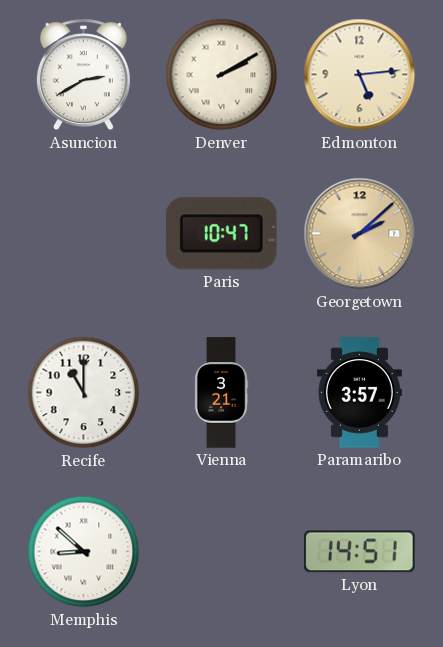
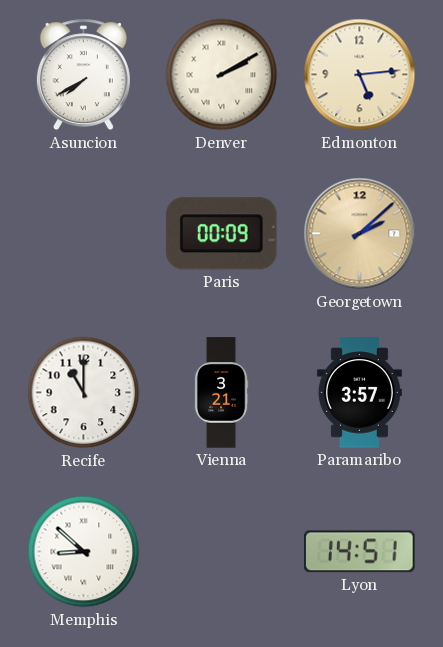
Asuncion: 2:40 -> 7:40
Paris: 10:47 -> 00:09
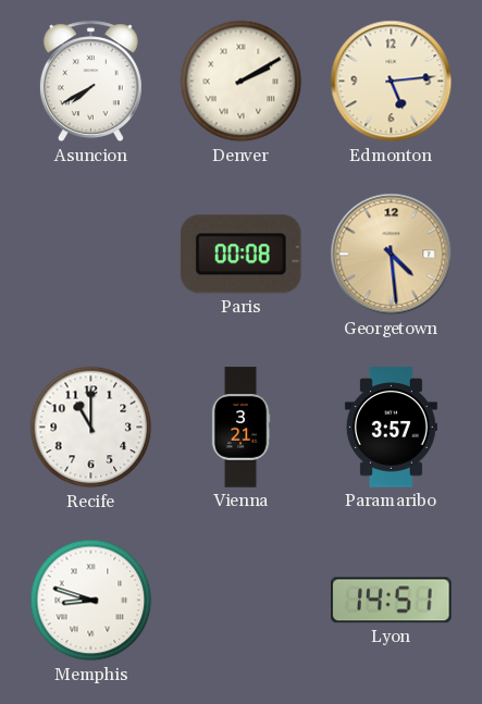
Paris: 00:09 -> 00:08
Georgetown: 2:08 -> 4:29
Memphis: 8:52 -> 8:48
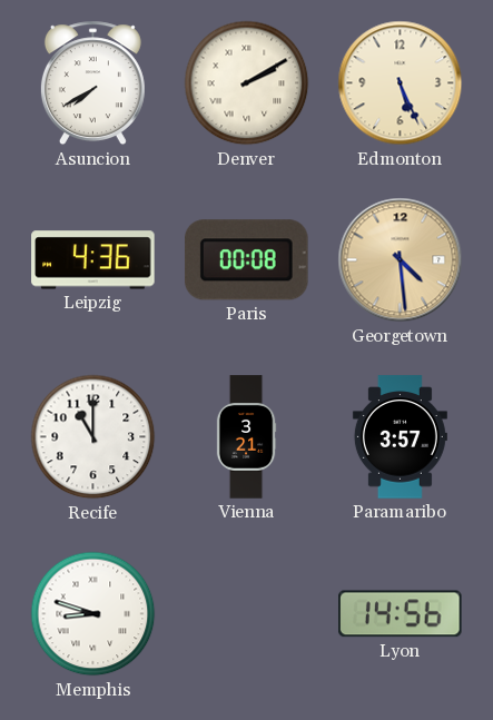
Edmonton: 5:14 -> 5:26
Leipzig: none -> 4:36
Lyon: 14:51 -> 14:56
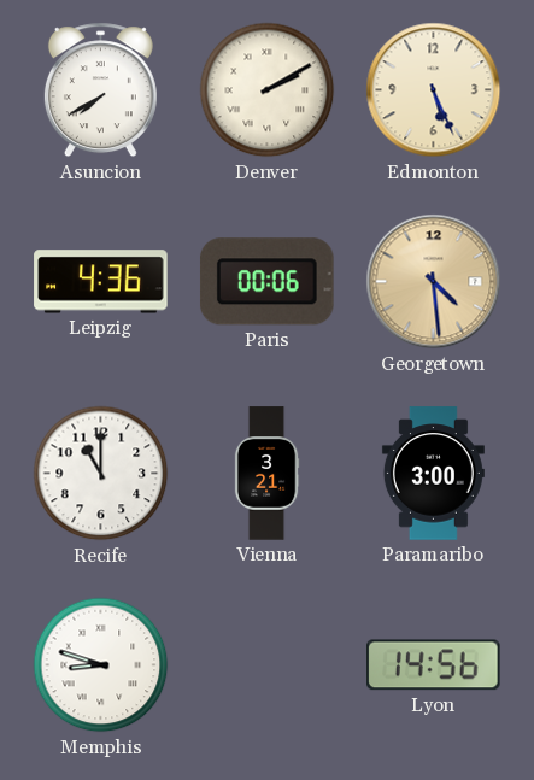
Paris: 00:08 -> 00:06
Paramaribo: 3:57 -> 3:00
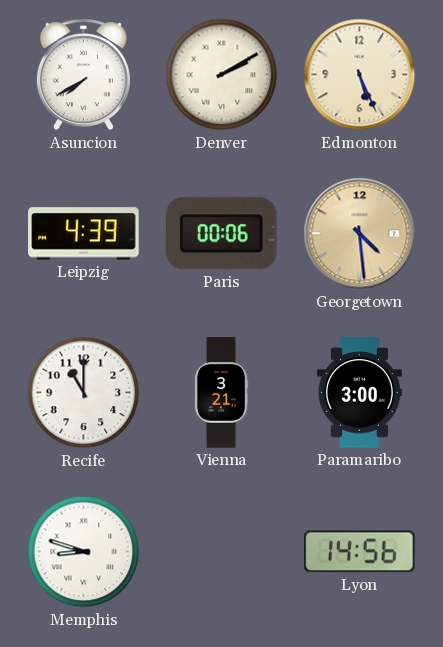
Leipzig: 4:36 -> 4:39
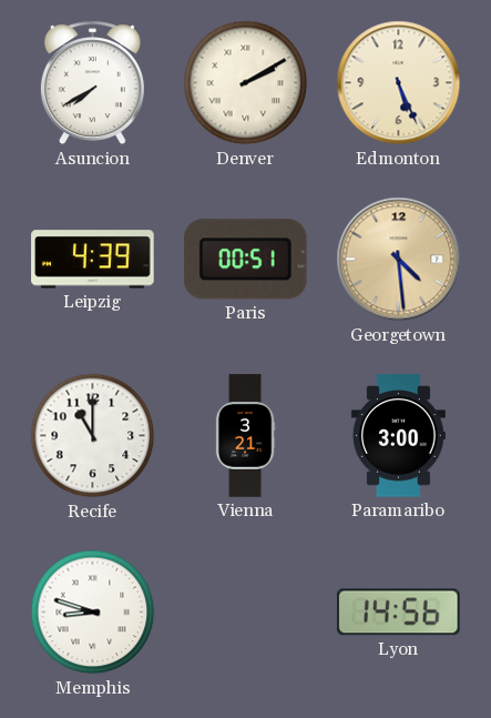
Paris: 00:06 -> 00:51
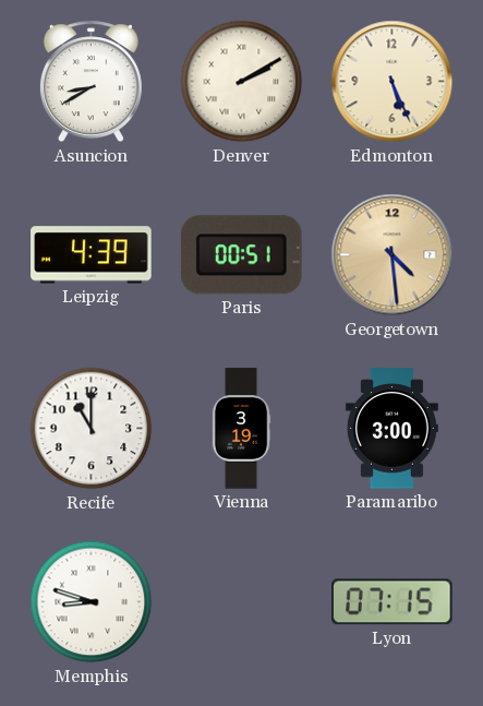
Asuncion: 7:40 -> 8:40
Vienna: 3:21 -> 3:19
Lyon: 14:56 -> 07:15
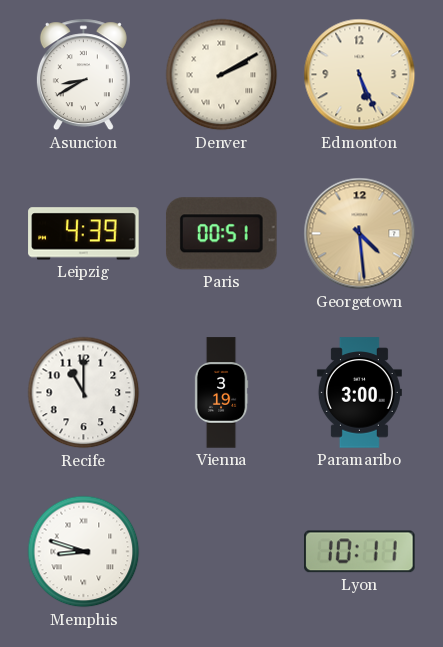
Lyon: 07:15 -> 10:11
